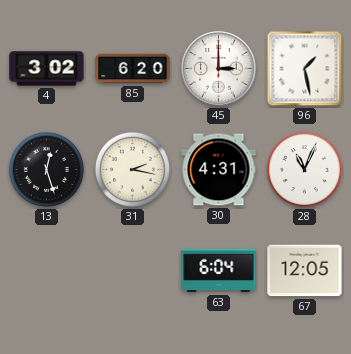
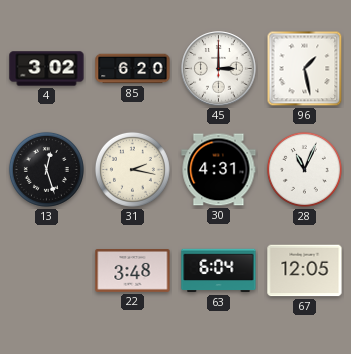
22: none -> 3:48
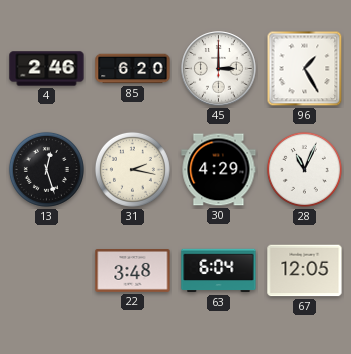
4: 3:02 -> 2:46
96: 1:28 -> 1:25
30: 4:31 -> 4:29
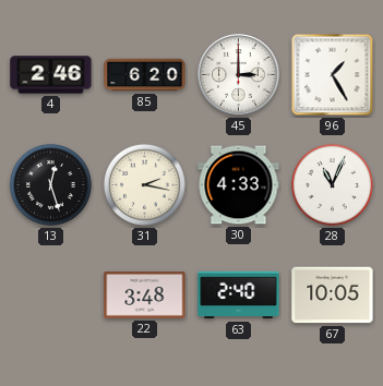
30: 4:29 -> 4:33
63: 6:04 -> 2:40
67: 12:05 -> 10:05
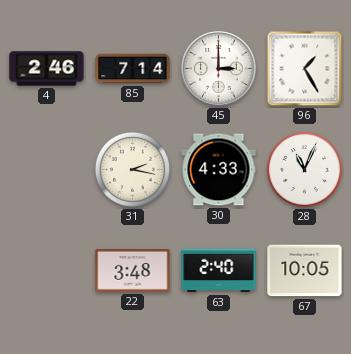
85: 6:20 -> 7:14
13: 12:27 -> none
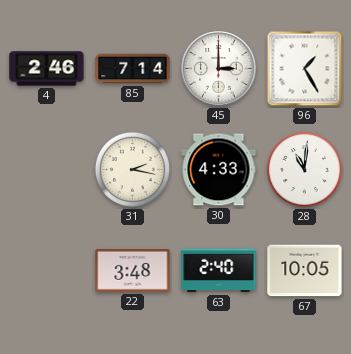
28: 11:04 -> 11:01
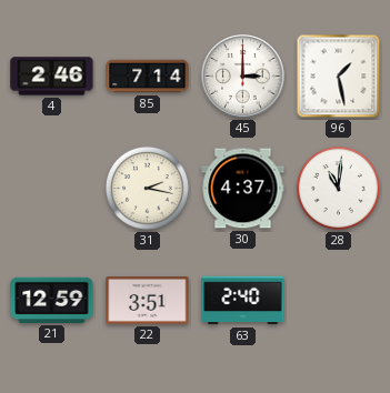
96: 1:25 -> 1:28
30: 4:33 -> 4:37
21: none -> 12:59
22: 3:48 -> 3:51
67: 10:05 -> none
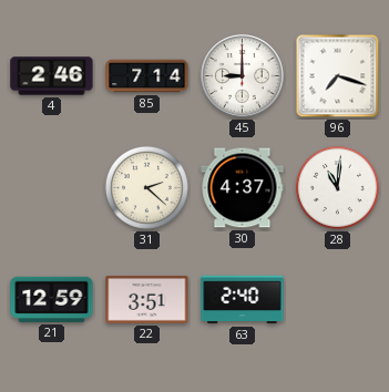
45: 3:00 -> 9:00
96: 1:28 -> 7:18
31: 2:17 -> 2:22
